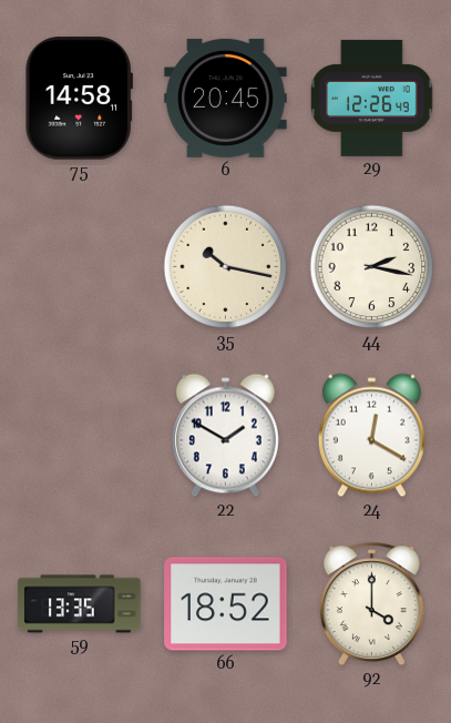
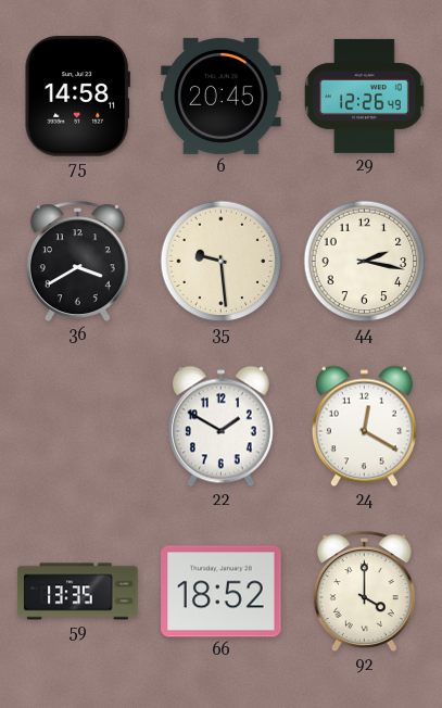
36: none -> 3:40
35: 10:17 -> 9:29
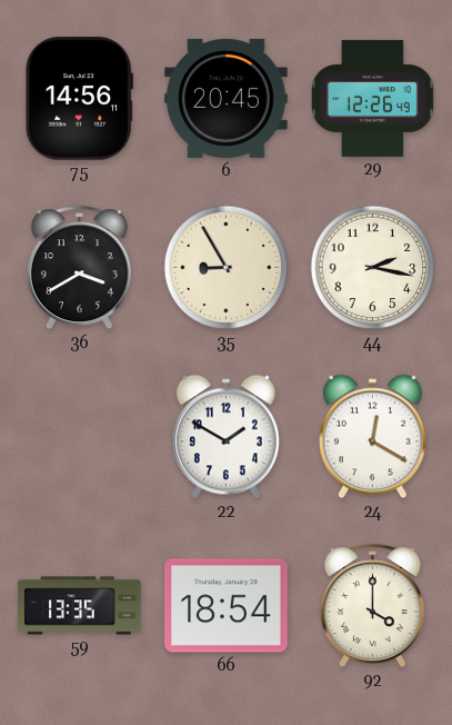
75: 14:58 -> 14:56
35: 9:29 -> 8:55
66: 18:52 -> 18:54
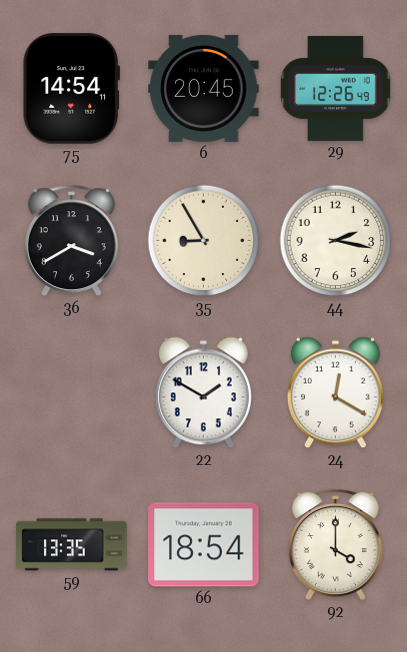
75: 14:56 -> 14:54
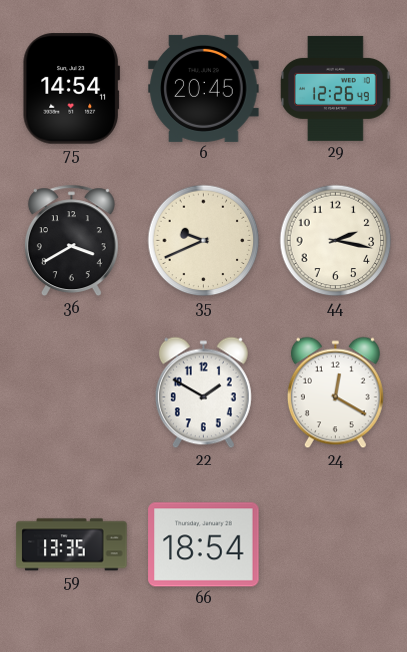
35: 8:55 -> 9:41
92: 4:00 -> none
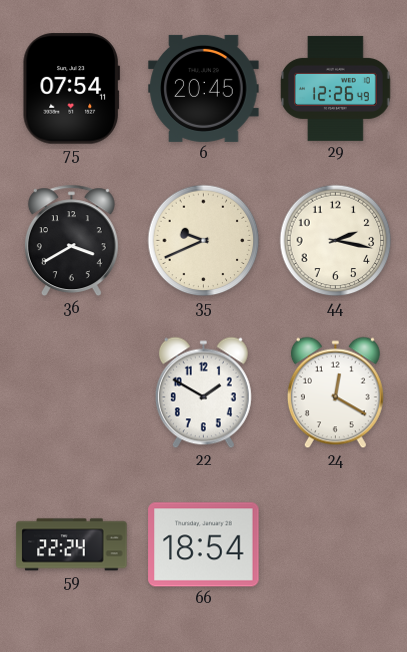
75: 14:54 -> 07:54
59: 13:35 -> 22:24
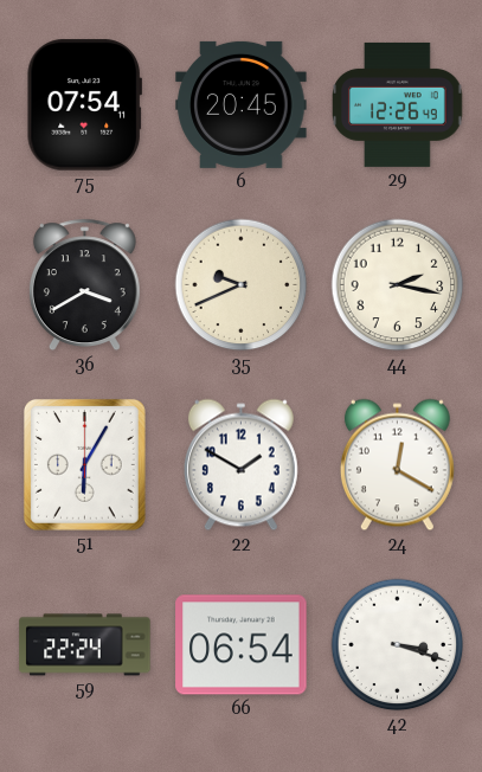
51: none -> 6:05
66: 18:54 -> 06:54
42: none -> 3:18
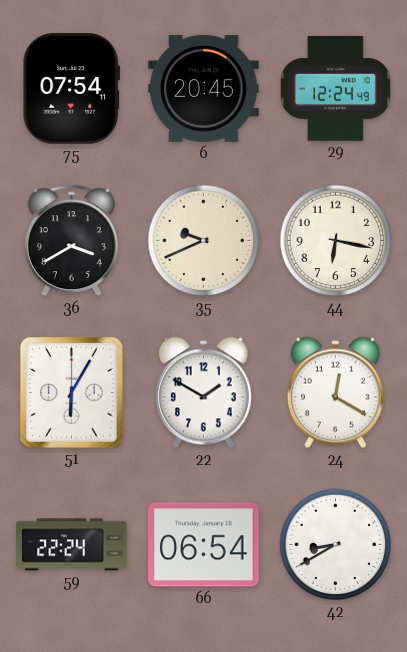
29: 12:26 -> 12:24
44: 2:17 -> 6:17
42: 3:18 -> 8:40
